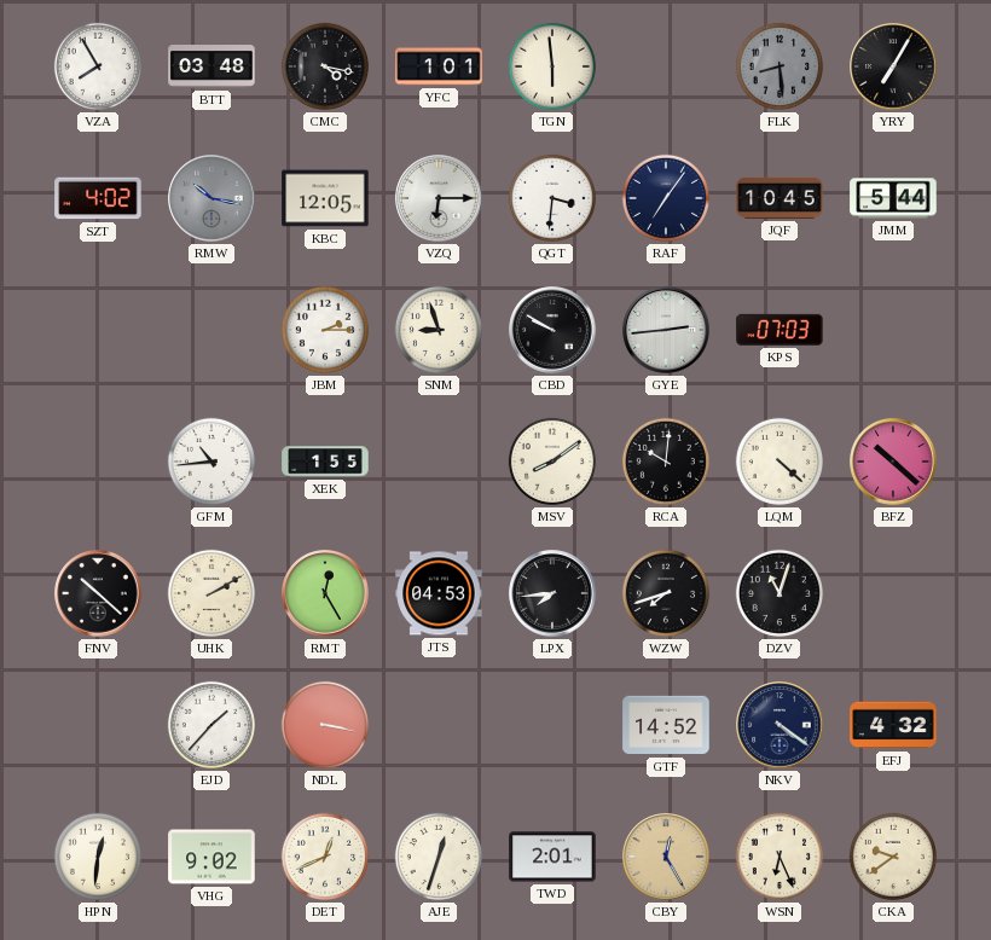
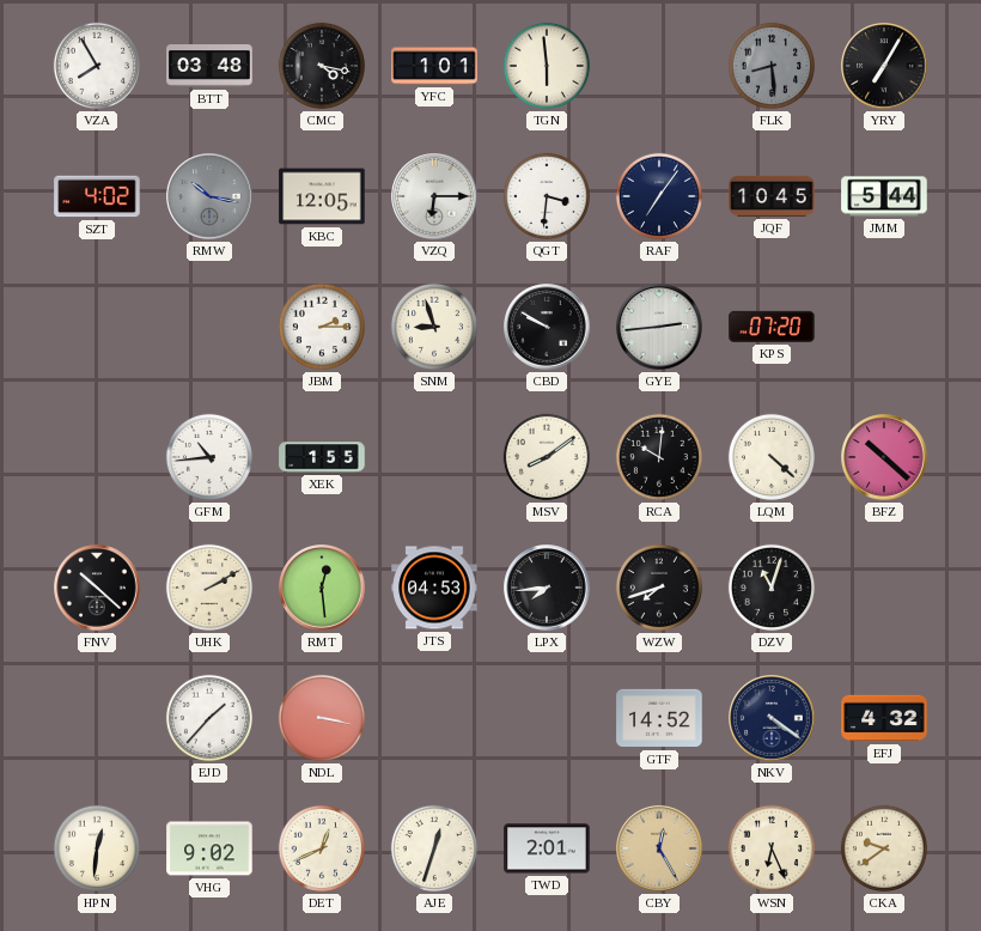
KPS: 07:03 -> 07:20
RMT: 12:25 -> 12:29
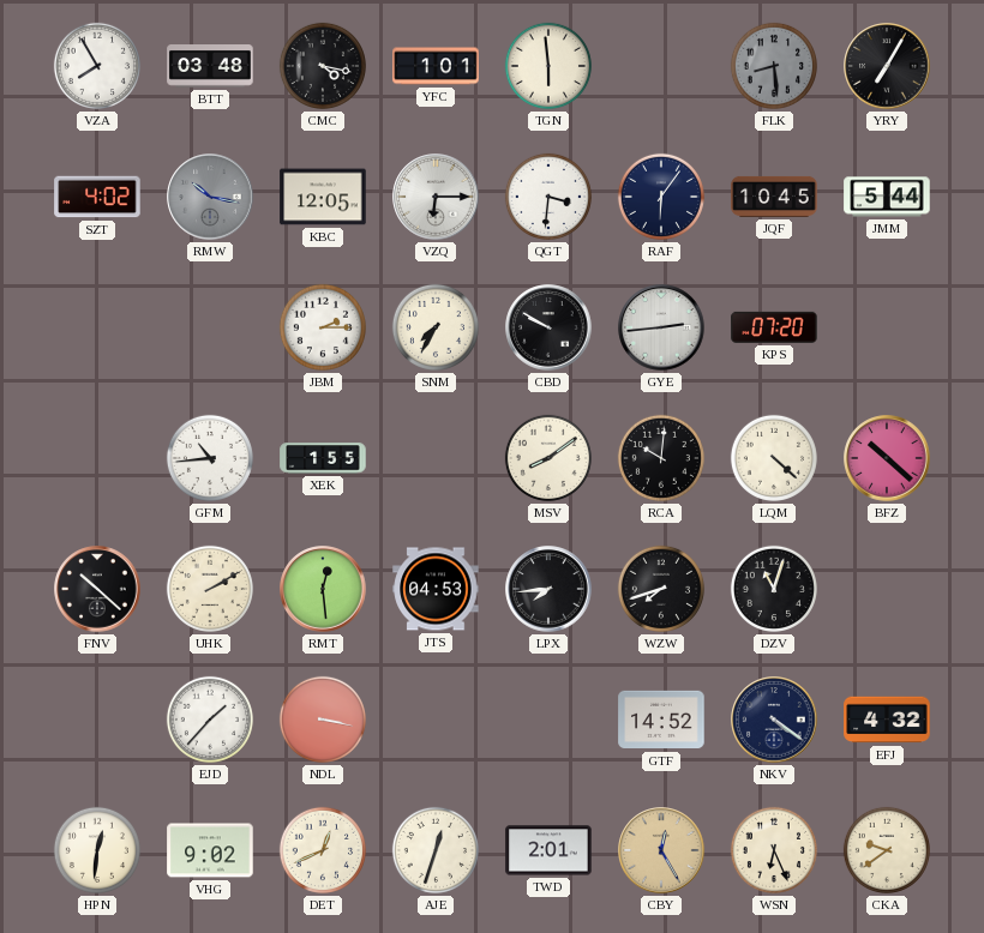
RAF: 7:06 -> 6:06
SNM: 8:57 -> 7:35
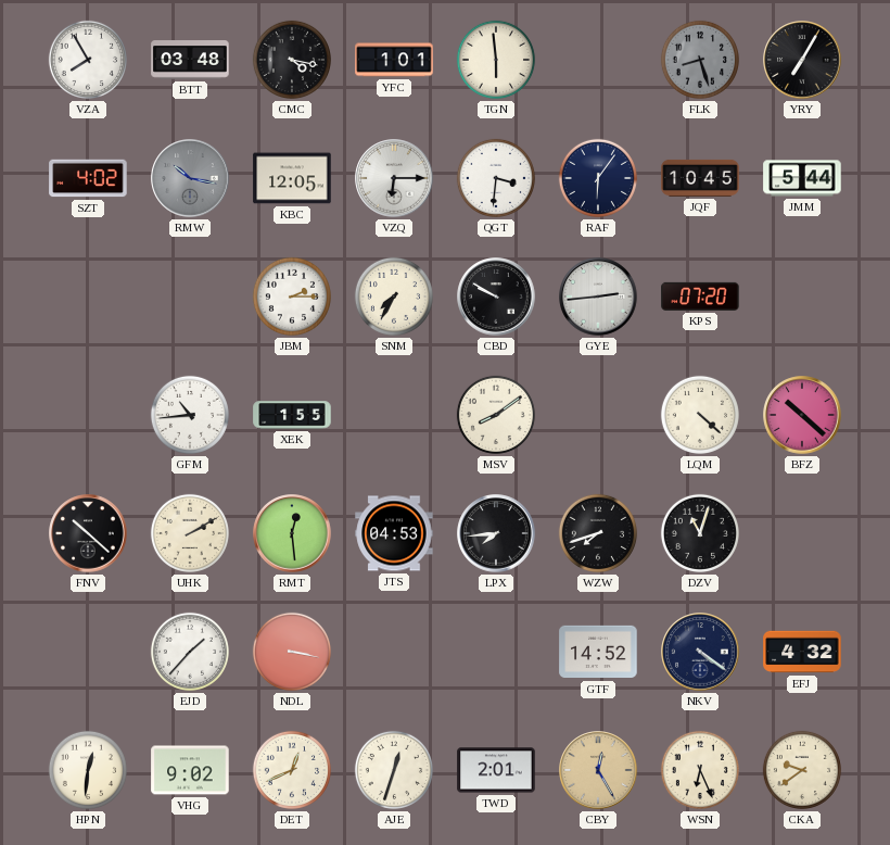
FLK: 8:29 -> 8:27
RCA: 10:01 -> none
